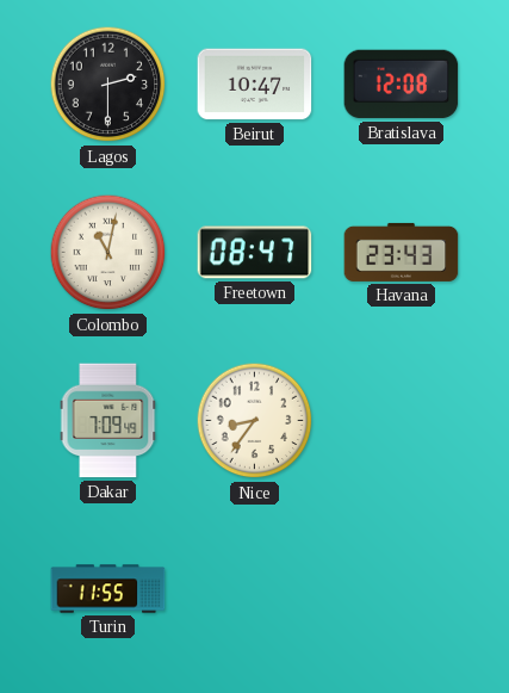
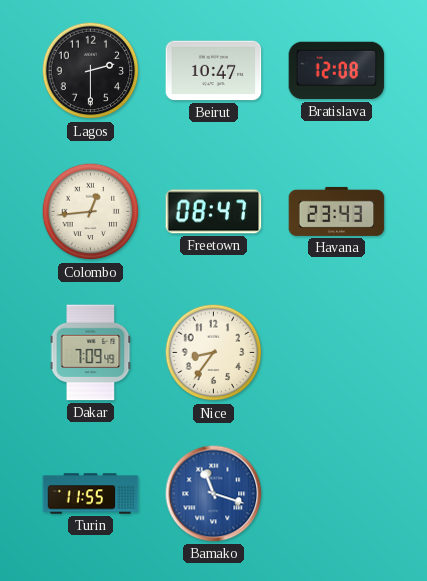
Colombo: 11:02 -> 12:44
Bamako: none -> 11:18
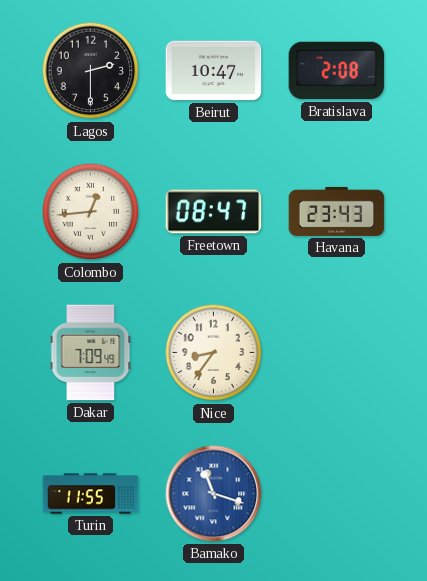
Bratislava: 12:08 -> 2:08
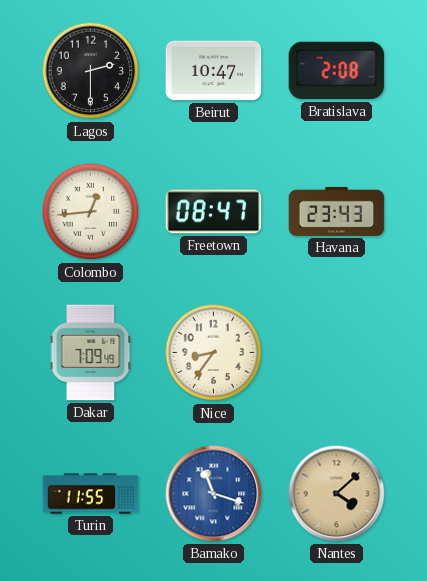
Nantes: none -> 4:08
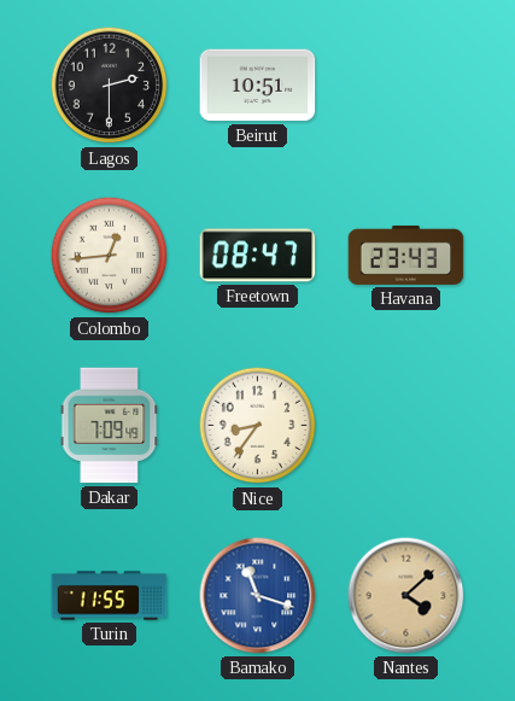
Beirut: 10:47 -> 10:51
Bratislava: 2:08 -> none
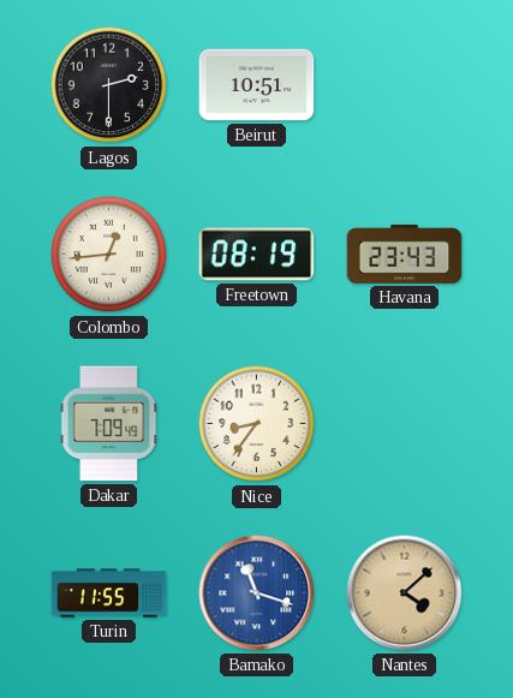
Freetown: 08:47 -> 08:19
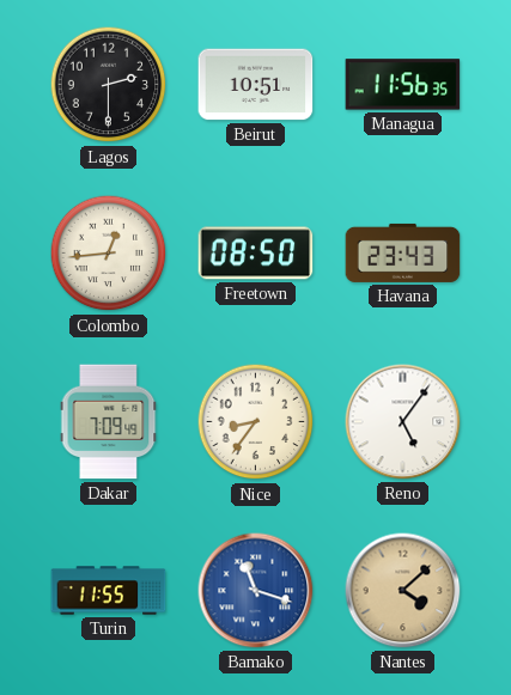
Managua: none -> 11:56
Freetown: 08:19 -> 08:50
Reno: none -> 5:06
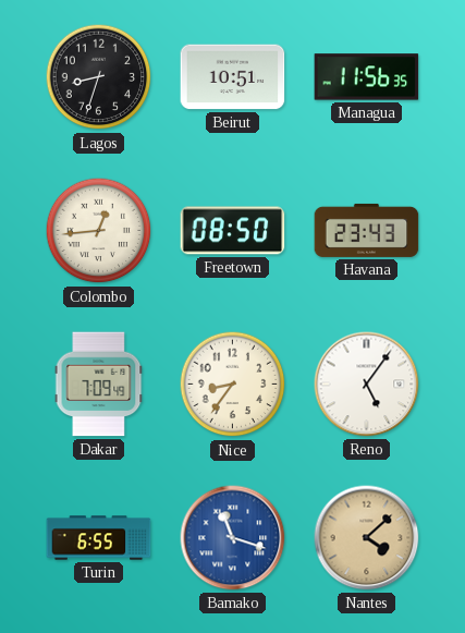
Lagos: 2:30 -> 8:33
Turin: 11:55 -> 6:55
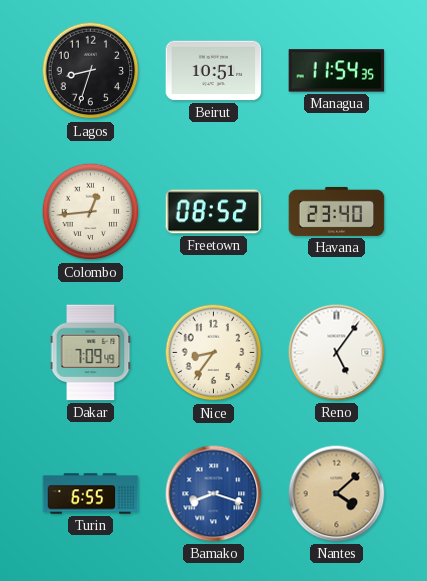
Managua: 11:56 -> 11:54
Freetown: 08:50 -> 08:52
Havana: 23:43 -> 23:40
Bamako: 11:18 -> 8:18
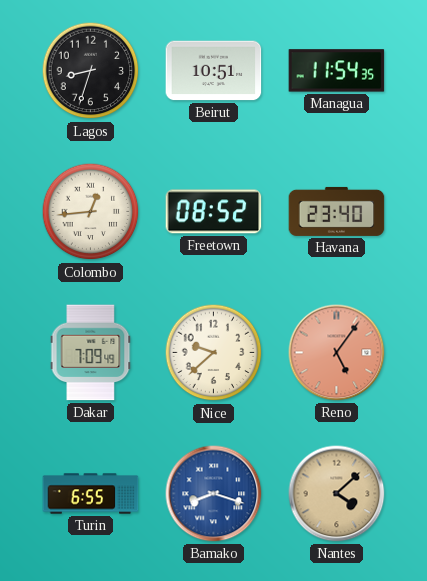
Nice: 8:36 -> 9:38
Reno dial: white -> salmon
